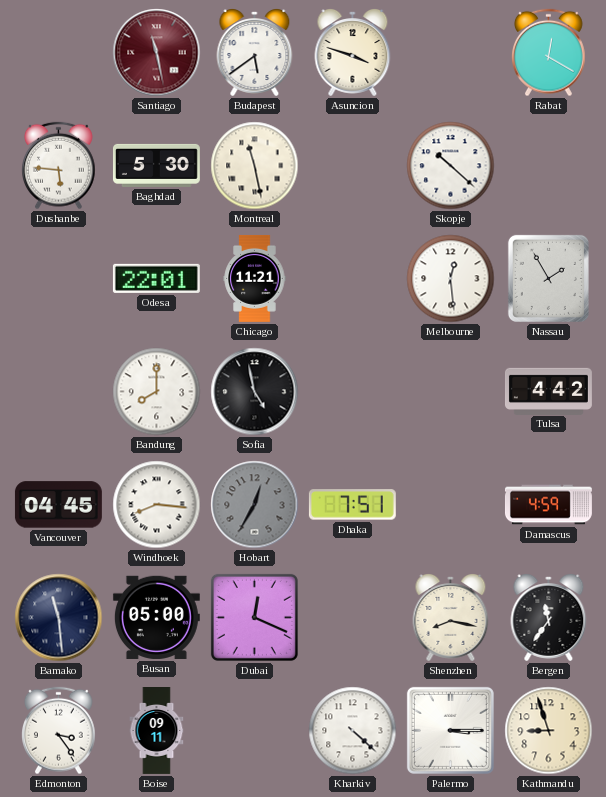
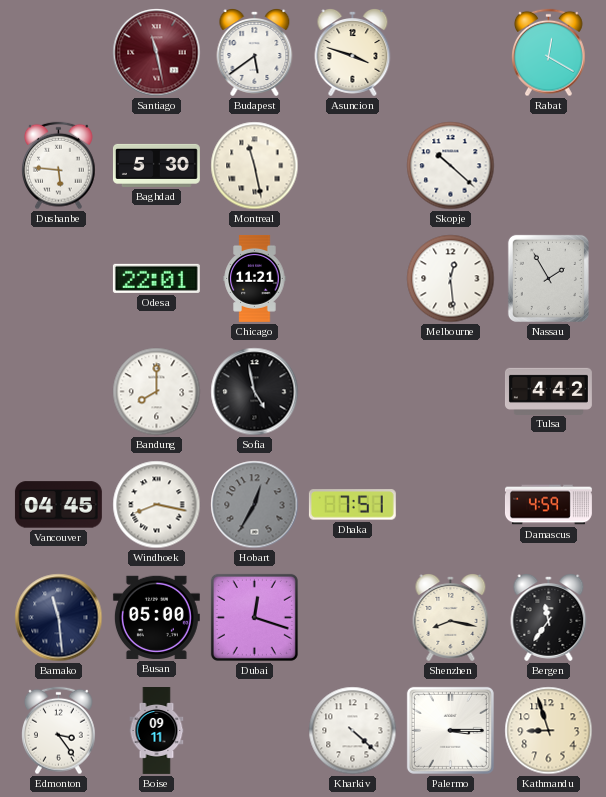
Windhoek: 8:16 -> 8:17
Dubai: 12:19 -> 12:18
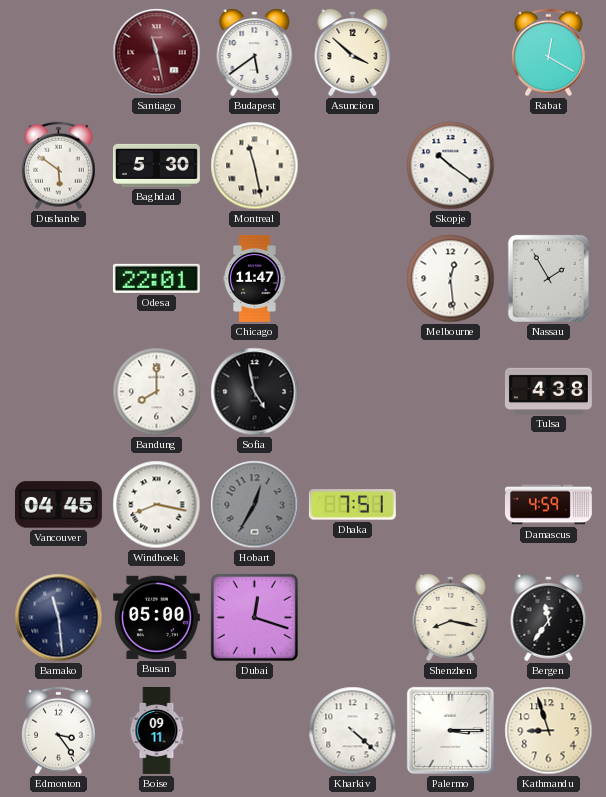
Asuncion: 3:48 -> 3:52
Dushanbe: 5:46 -> 5:51
Skopje: 10:22 -> 10:21
Chicago: 11:21 -> 11:47
Tulsa: 4:42 -> 4:38
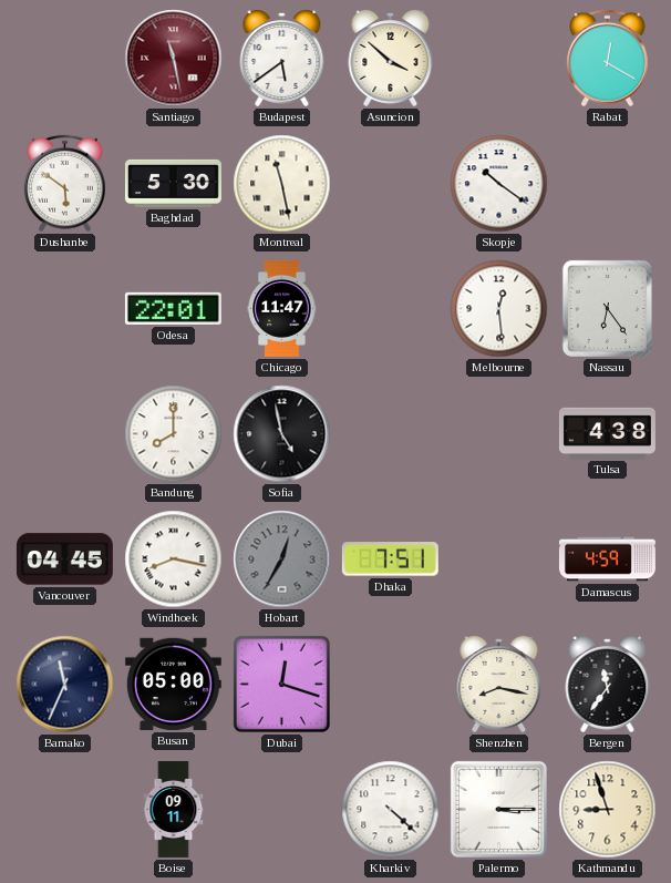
Nassau: 1:55 -> 6:24
Bamako: 11:29 -> 11:34
Edmonton: 3:24 -> none
